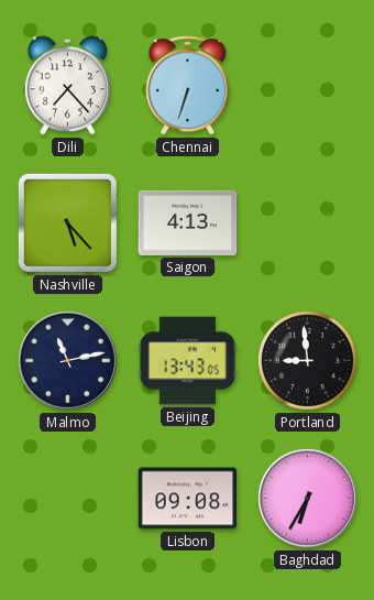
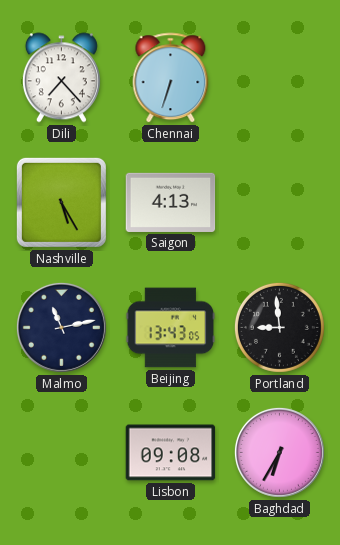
Nashville: 5:23 -> 5:25
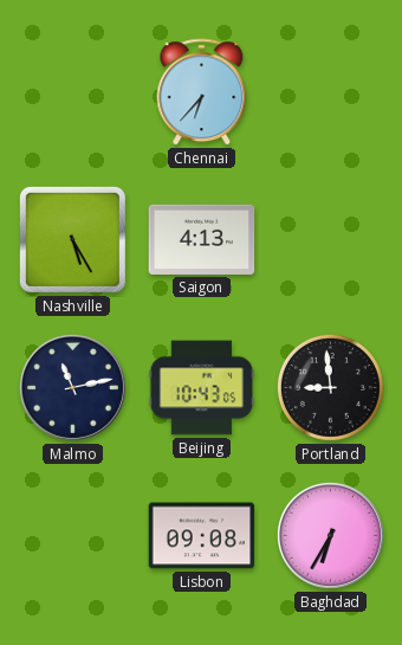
Dili: 7:23 -> none
Chennai: 6:33 -> 6:37
Beijing: 13:43 -> 10:43
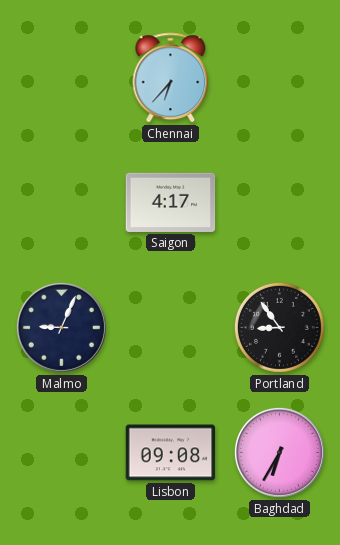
Nashville: 5:25 -> none
Saigon: 4:13 -> 4:17
Malmo: 11:13 -> 9:04
Beijing: 10:43 -> none
Portland: 8:59 -> 8:54
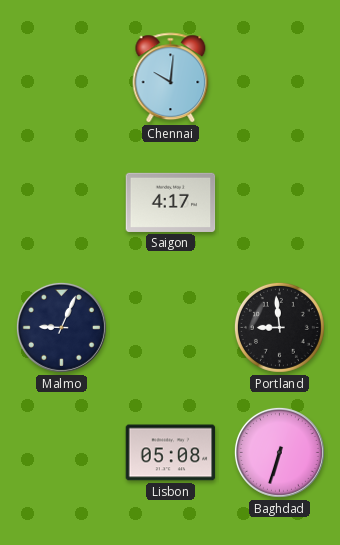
Chennai: 6:37 -> 10:01
Portland: 8:54 -> 8:59
Lisbon: 09:08 -> 05:08
Baghdad: 6:35 -> 6:33
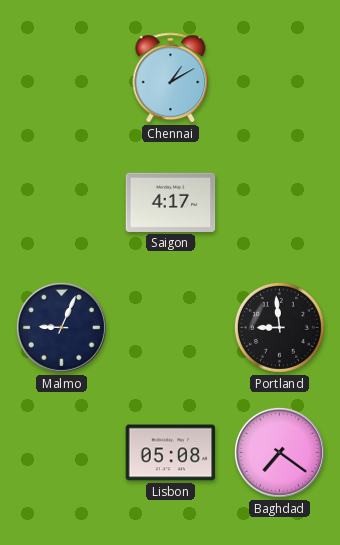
Chennai: 10:01 -> 1:10
Baghdad: 6:33 -> 7:21
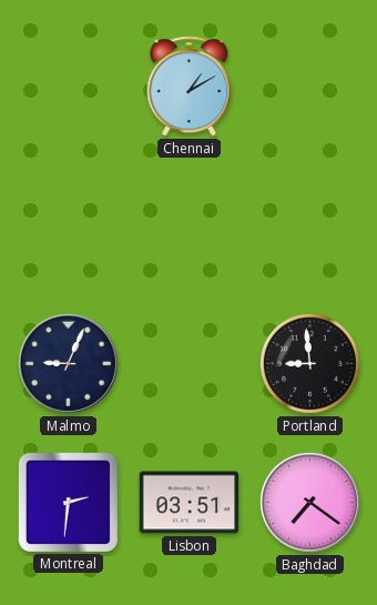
Saigon: 4:17 -> none
Montreal: none -> 2:31
Lisbon: 05:08 -> 03:51
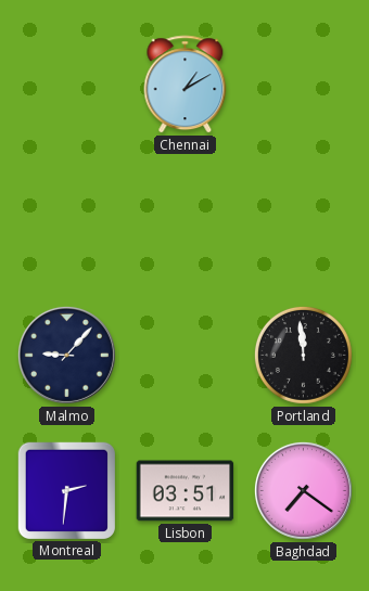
Malmo: 9:04 -> 9:07
Portland: 8:59 -> 11:59
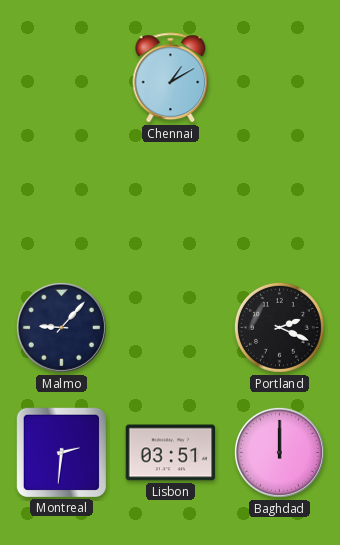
Portland: 11:59 -> 2:19
Baghdad: 7:21 -> 12:00
